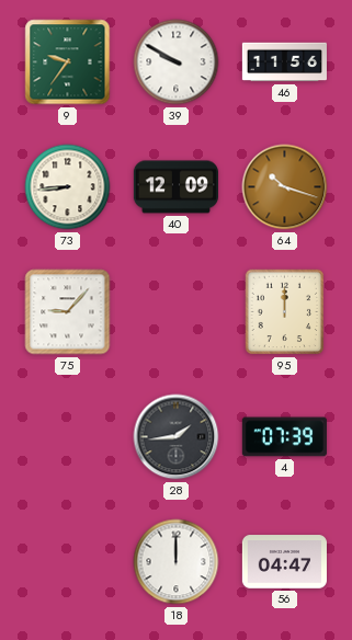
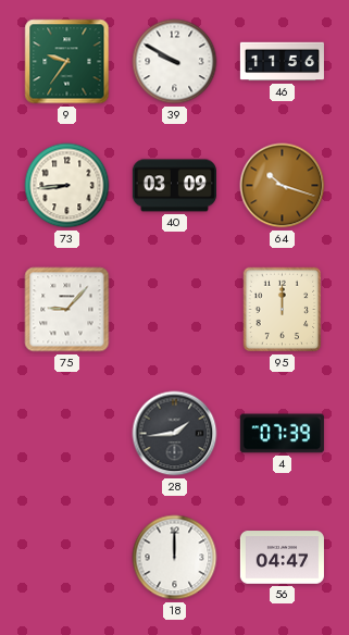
40: 12:09 -> 03:09
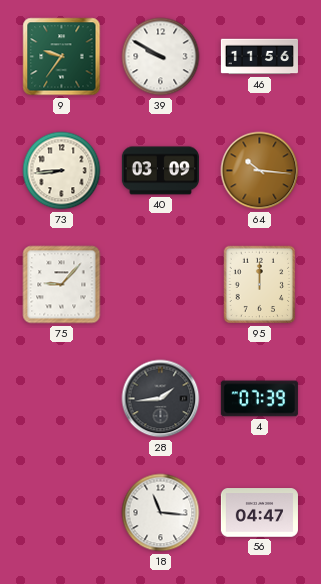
64: 10:18 -> 10:16
18: 12:00 -> 11:16
